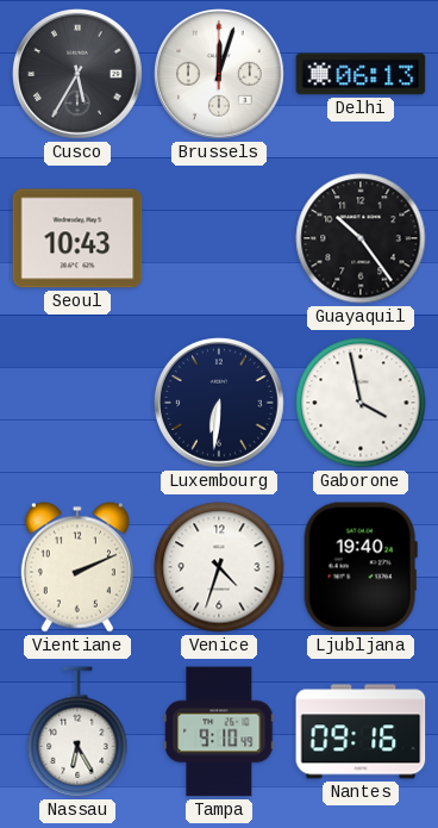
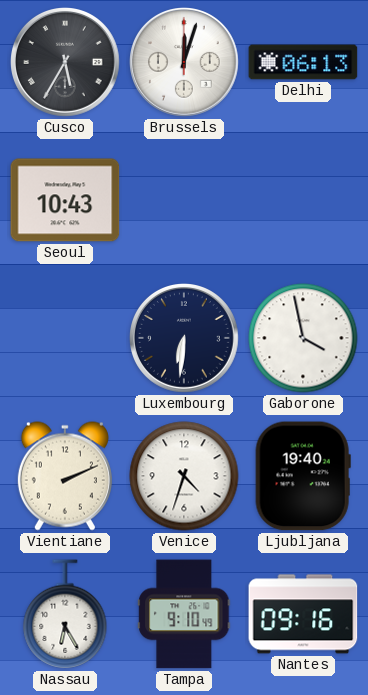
Guayaquil: 10:24 -> none
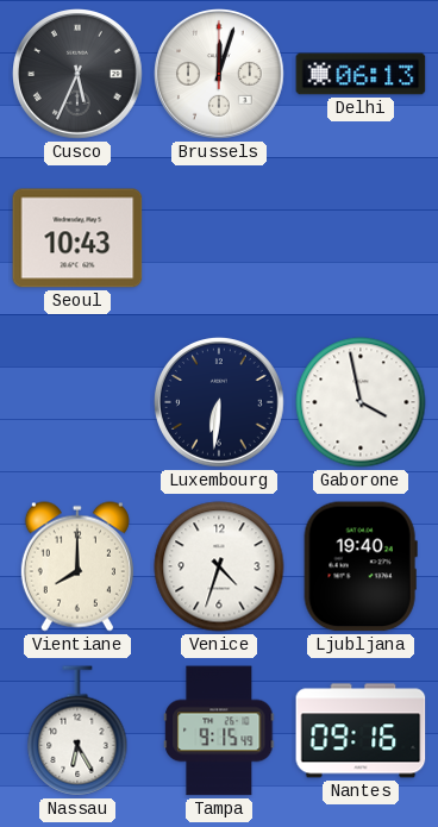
Cusco: 5:35 -> 5:34
Vientiane: 2:11 -> 8:00
Tampa: 9:10 -> 9:15
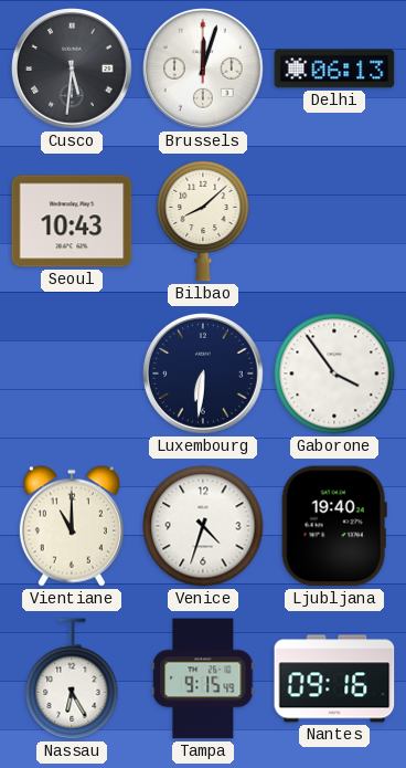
Cusco: 5:34 -> 5:31
Bilbao: none -> 8:08
Gaborone: 3:58 -> 3:54
Vientiane: 8:00 -> 11:00
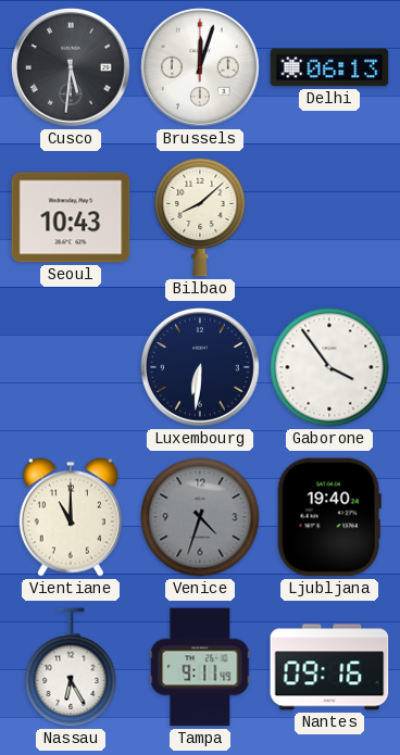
Venice dial: white -> grey
Tampa: 9:15 -> 9:11
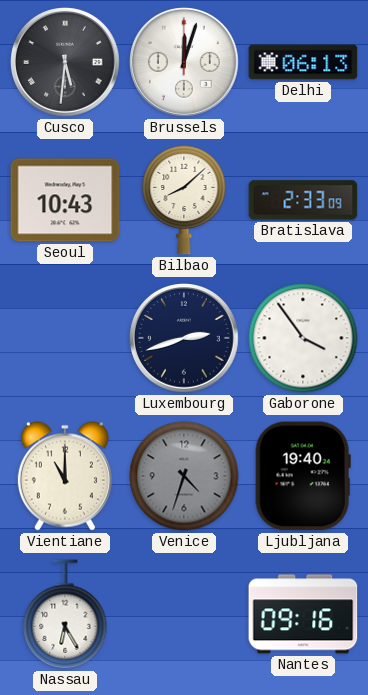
Bratislava: none -> 2:33
Luxembourg: 6:31 -> 2:42
Tampa: 9:11 -> none
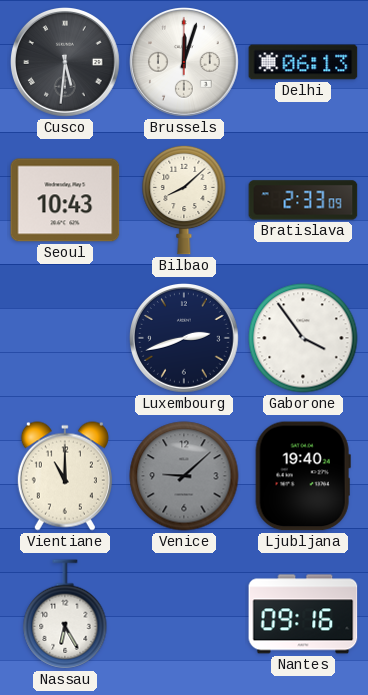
Venice: 4:33 -> 9:08
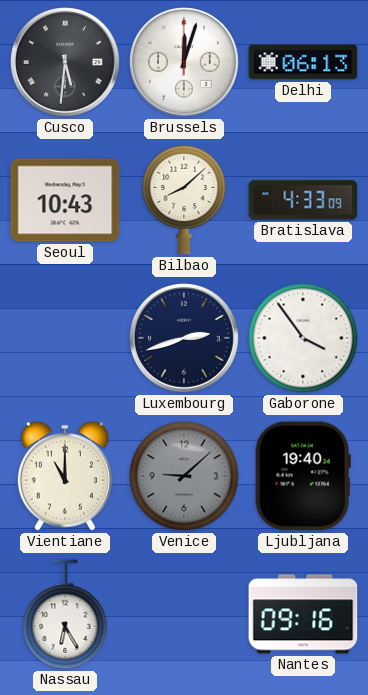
Bratislava: 2:33 -> 4:33
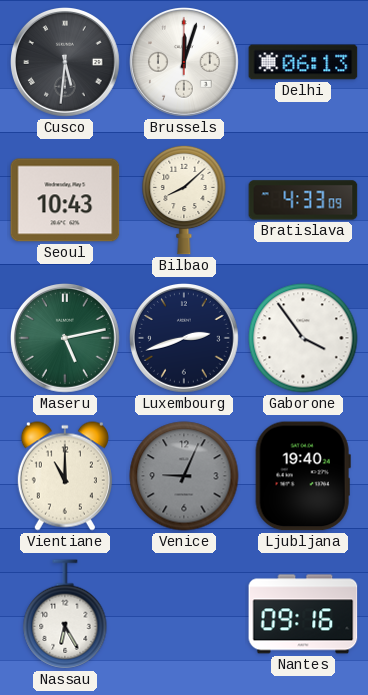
Maseru: none -> 5:13
Venice: 9:08 -> 9:04
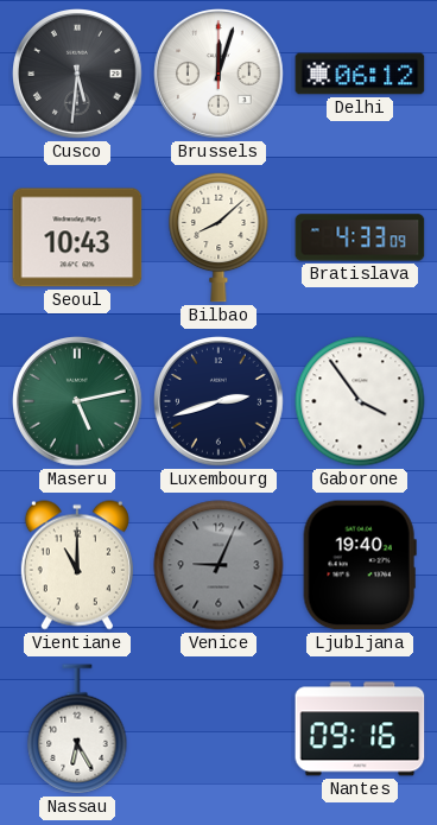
Delhi: 06:13 -> 06:12
